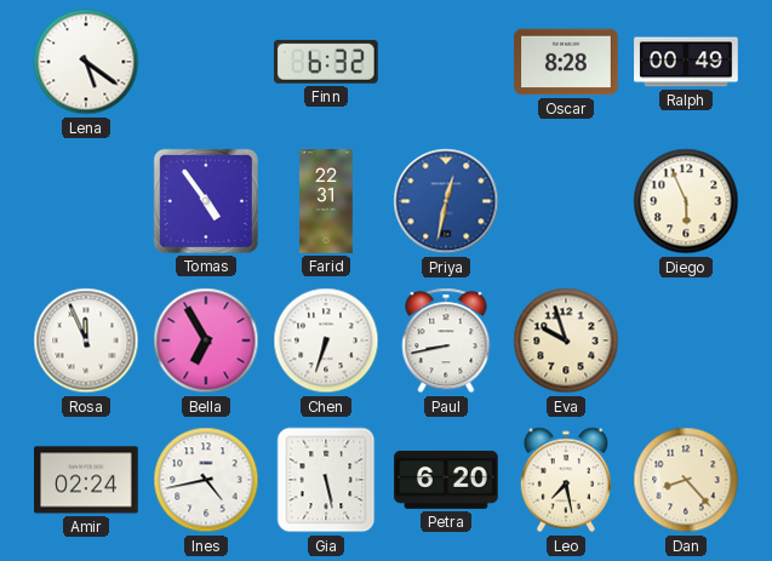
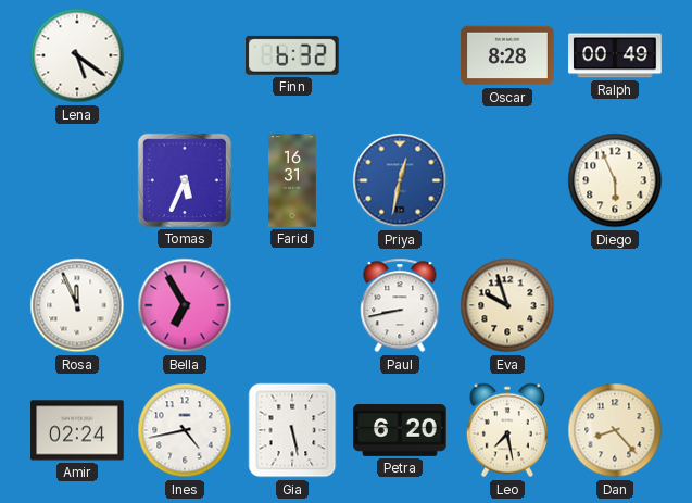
Tomas: 4:54 -> 5:34
Farid: 22:31 -> 16:31
Chen: 6:33 -> none
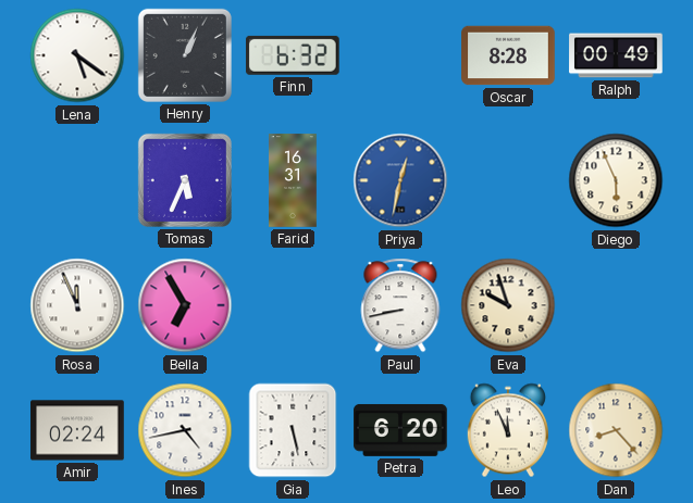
Henry: none -> 1:04
Leo: 7:28 -> 11:56
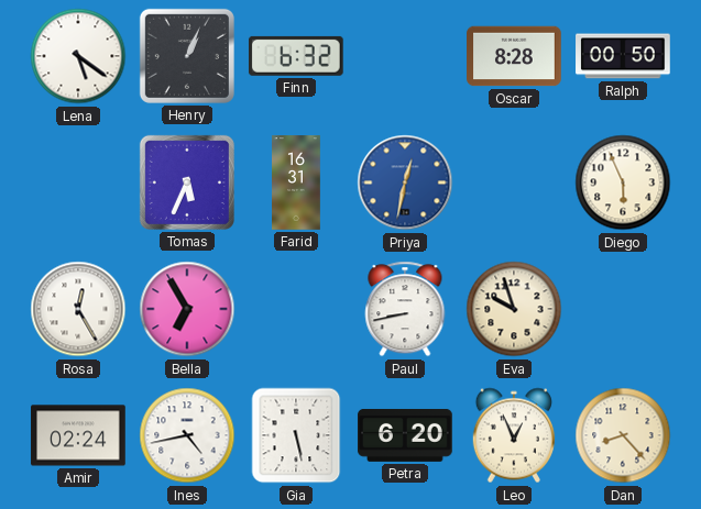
Ralph: 00:49 -> 00:50
Rosa: 11:56 -> 12:25
Leo: 11:56 -> 12:56
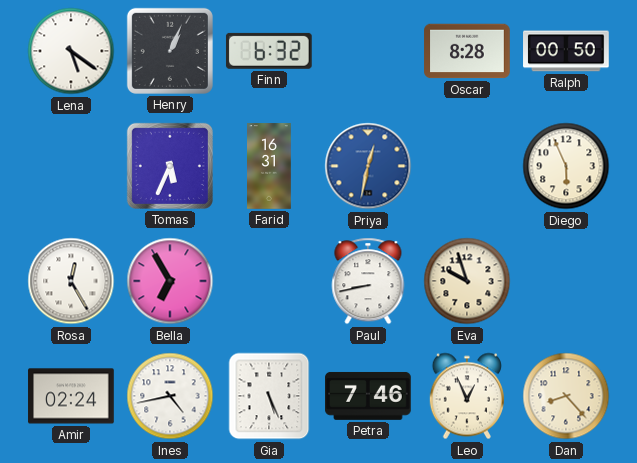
Gia: 5:28 -> 5:26
Petra: 6:20 -> 7:46
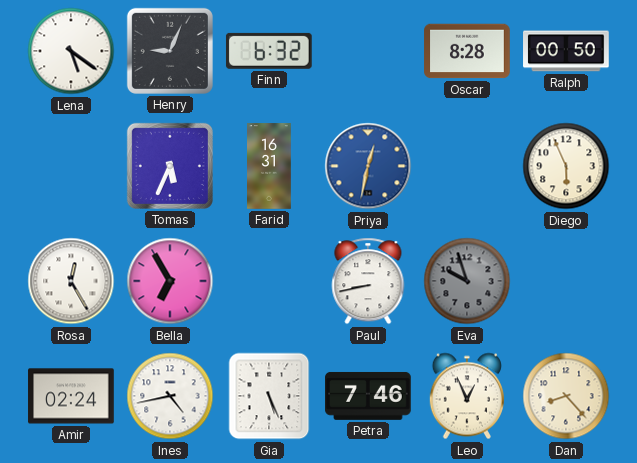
Henry: 1:04 -> 9:04
Eva dial: cream -> grey
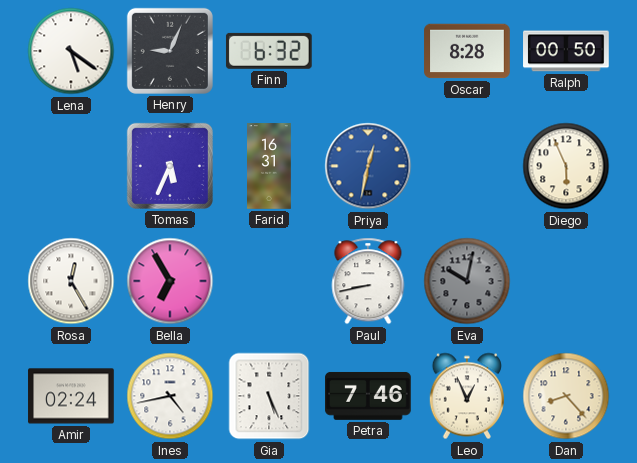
Eva: 9:57 -> 10:02
